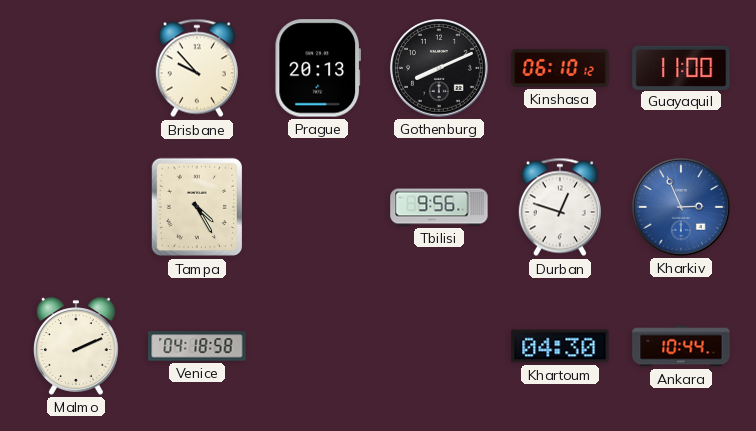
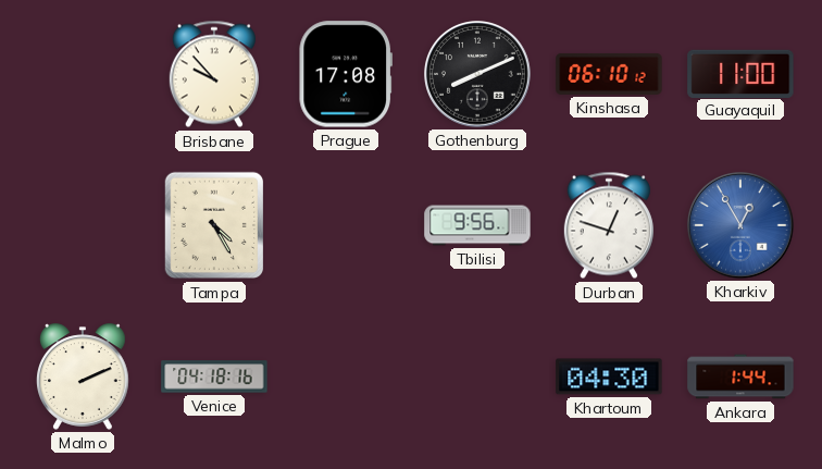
Prague: 20:13 -> 17:08
Kharkiv: 2:56 -> 12:55
Venice: 04:18:58 -> 04:18:16
Ankara: 10:44 -> 1:44
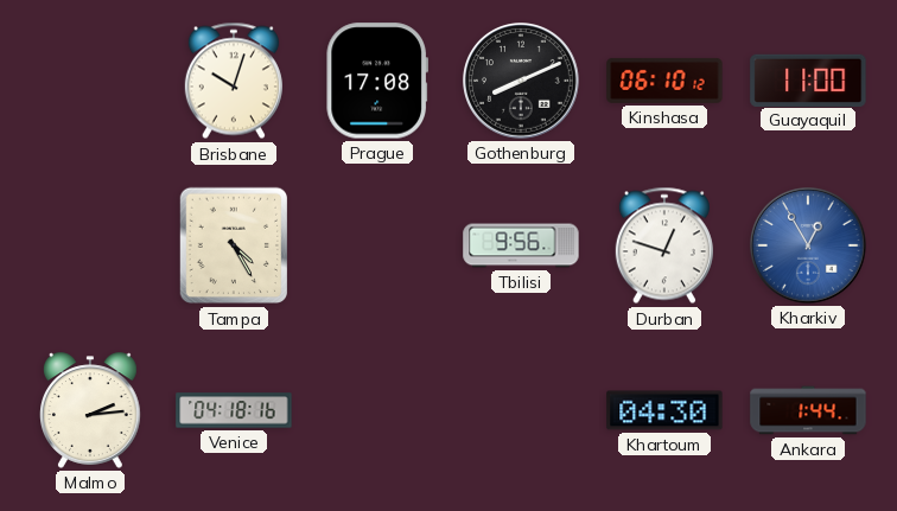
Brisbane: 9:53 -> 10:03
Malmo: 2:11 -> 2:14
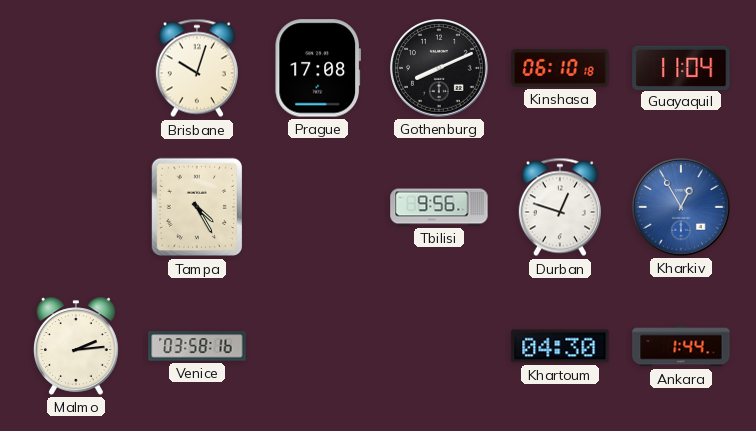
Kinshasa: 06:10:12 -> 06:10:18
Guayaquil: 11:00 -> 11:04
Venice: 04:18 -> 03:58
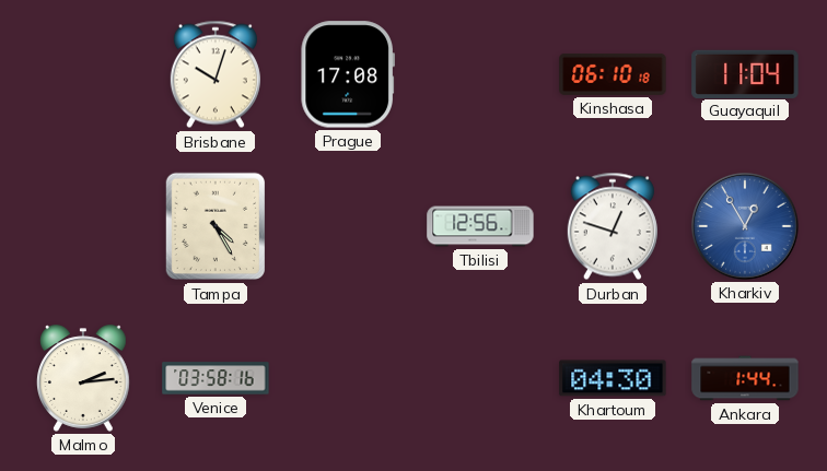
Gothenburg: 8:11 -> none
Tbilisi: 9:56 -> 12:56
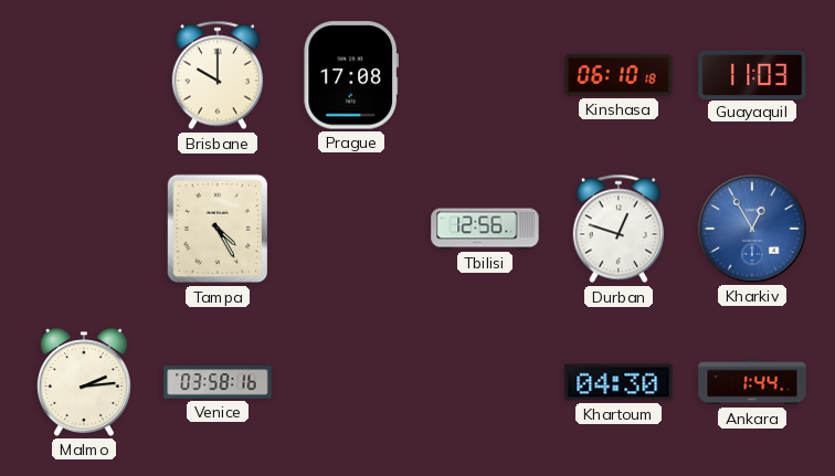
Brisbane: 10:03 -> 10:00
Guayaquil: 11:04 -> 11:03
